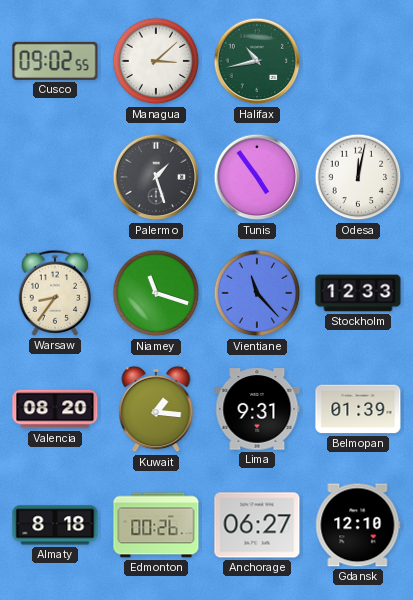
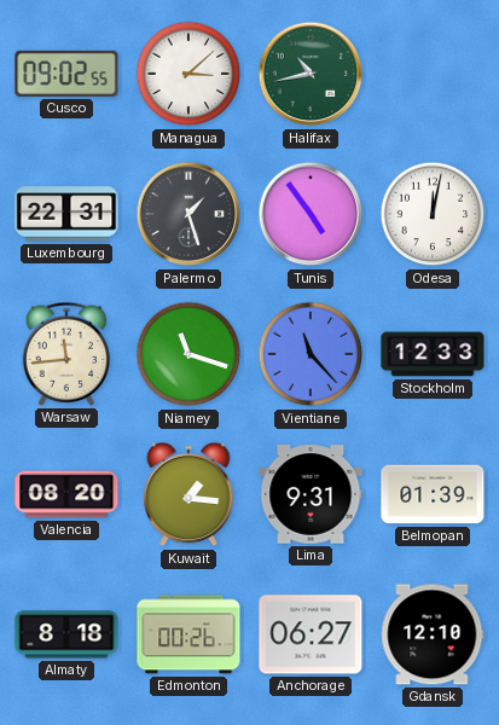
Luxembourg: none -> 22:31
Warsaw: 8:36 -> 11:44
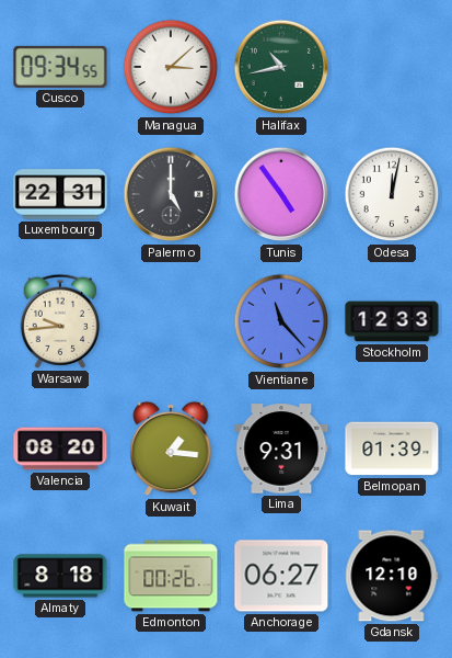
Cusco: 09:02 -> 09:34
Palermo: 1:27 -> 5:00
Warsaw: 11:44 -> 9:44
Niamey: 11:18 -> none
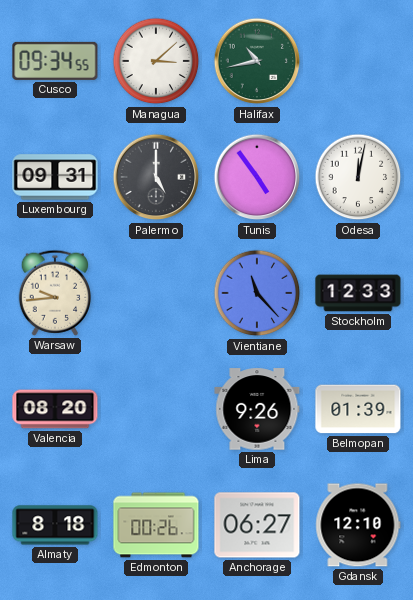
Luxembourg: 22:31 -> 09:31
Kuwait: 1:16 -> none
Lima: 9:31 -> 9:26
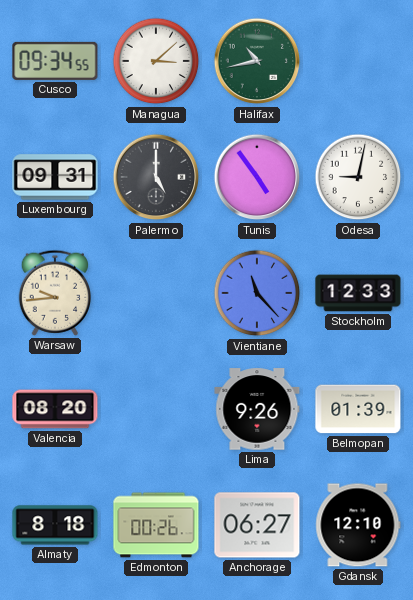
Odesa: 12:02 -> 9:02
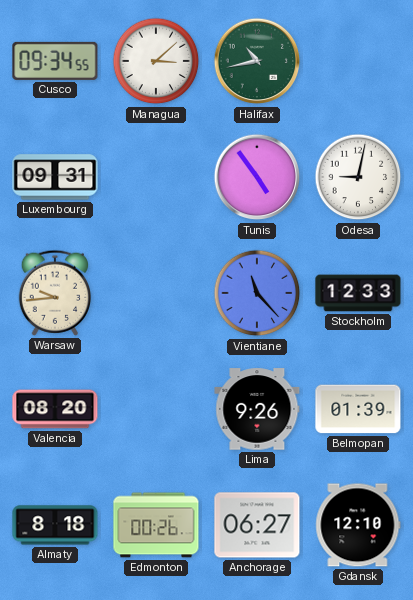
Palermo: 5:00 -> none
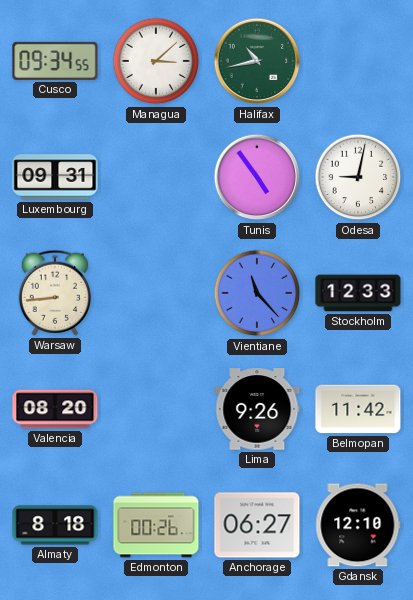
Warsaw: 9:44 -> 8:44
Belmopan: 01:39 -> 11:42
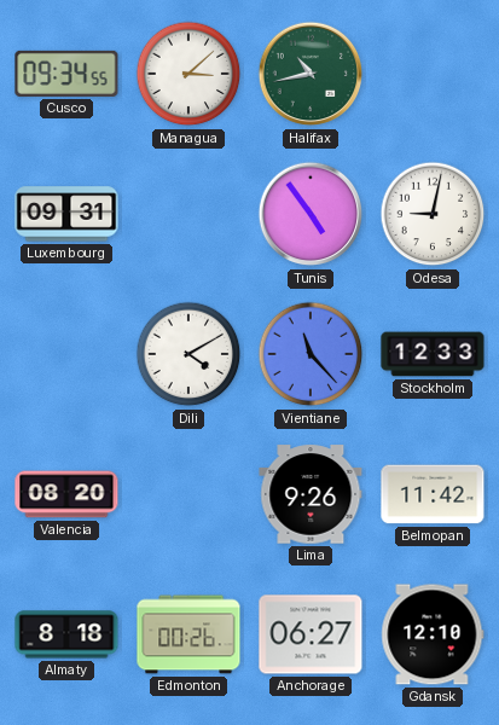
Warsaw: 8:44 -> none
Dili: none -> 4:10
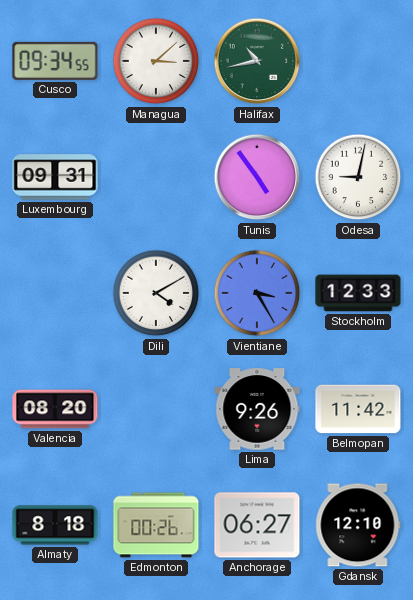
Vientiane: 11:23 -> 3:25
